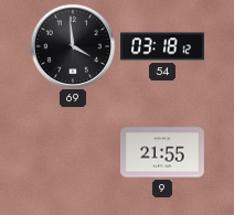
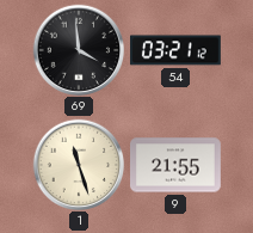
54: 03:18 -> 03:21
1: none -> 11:27
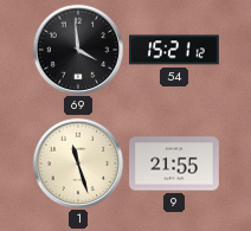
54: 03:21 -> 15:21
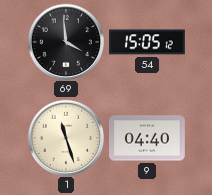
54: 15:21 -> 15:05
9: 21:55 -> 04:40
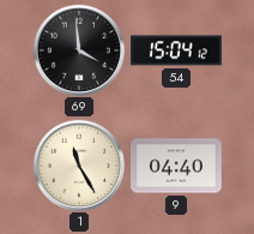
54: 15:05 -> 15:04
1: 11:27 -> 11:25
